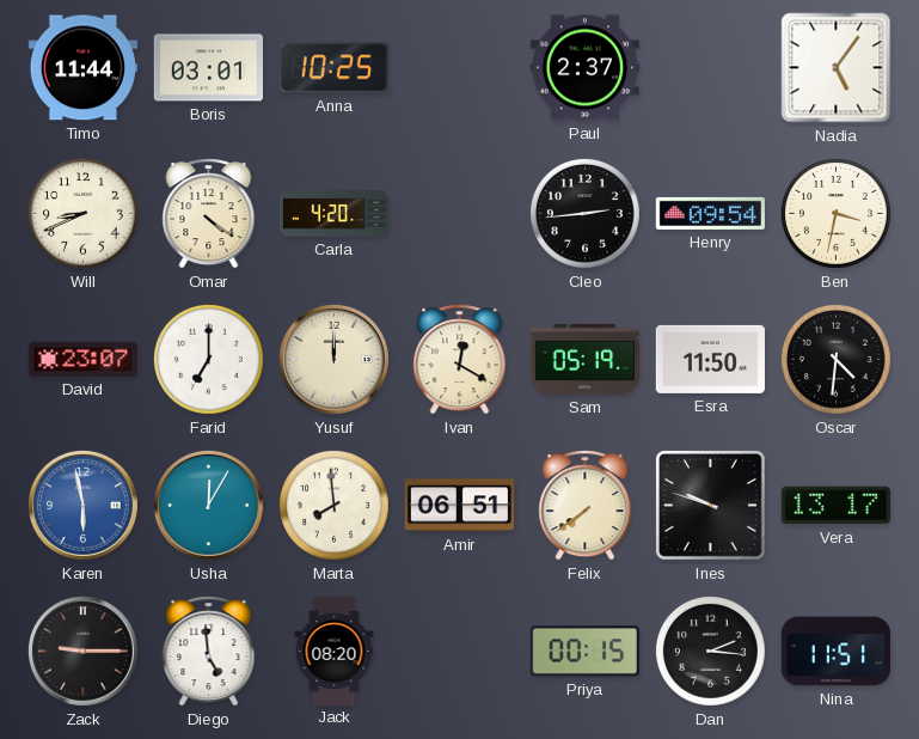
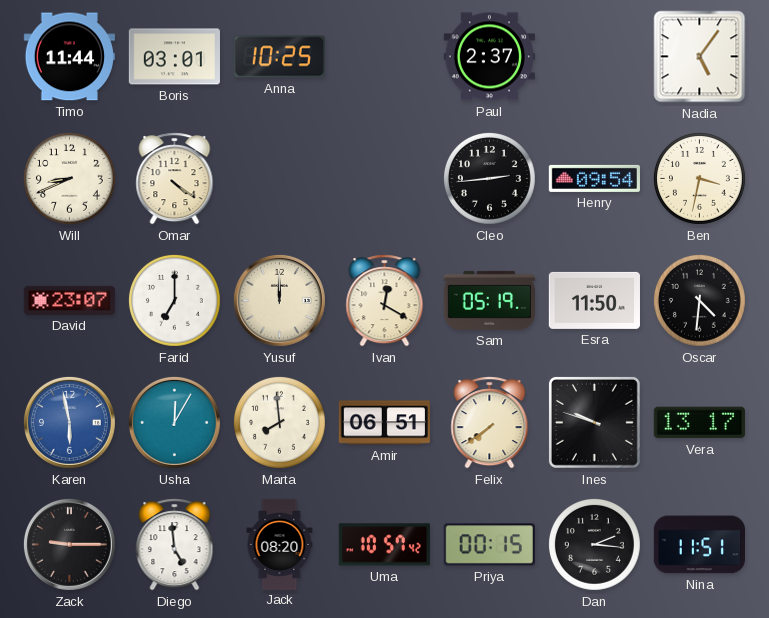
Carla: 4:20 -> none
Uma: none -> 10:57
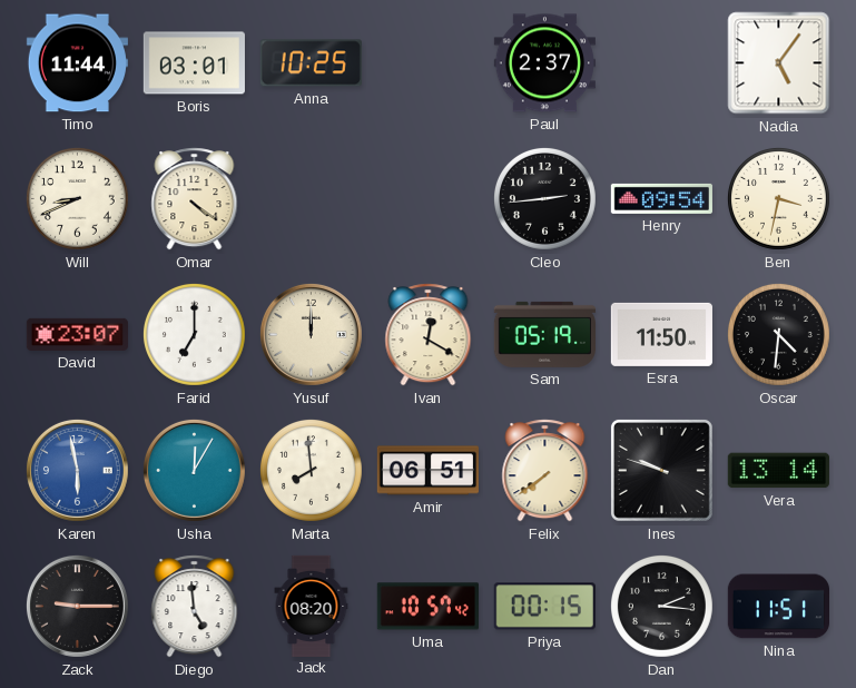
Vera: 13:17 -> 13:14
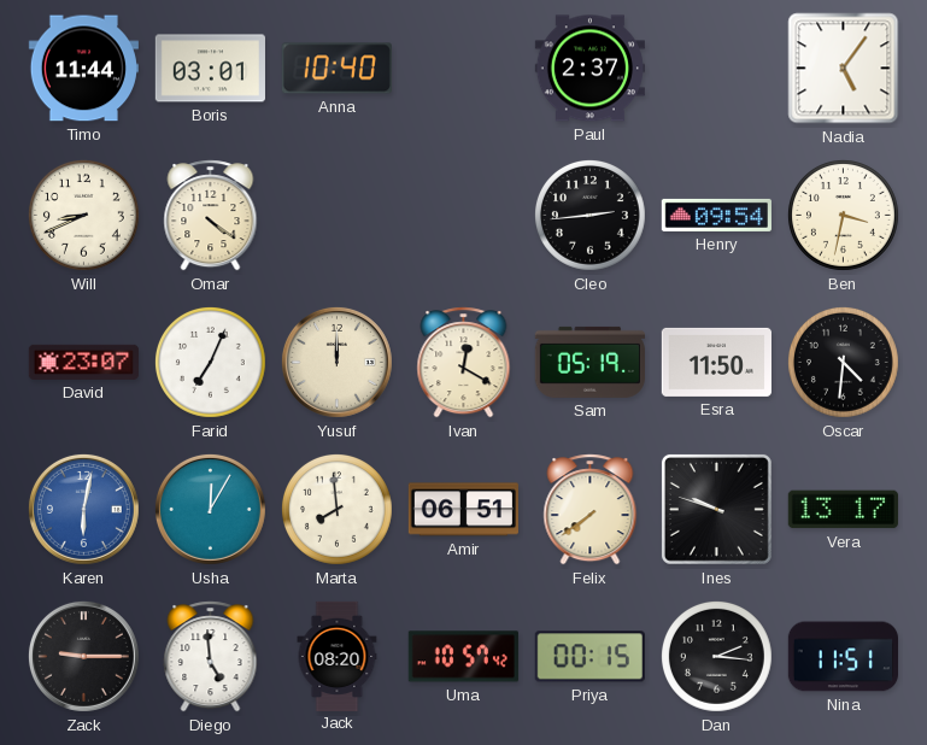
Anna: 10:25 -> 10:40
Farid: 7:00 -> 7:04
Karen: 5:58 -> 6:02
Vera: 13:14 -> 13:17
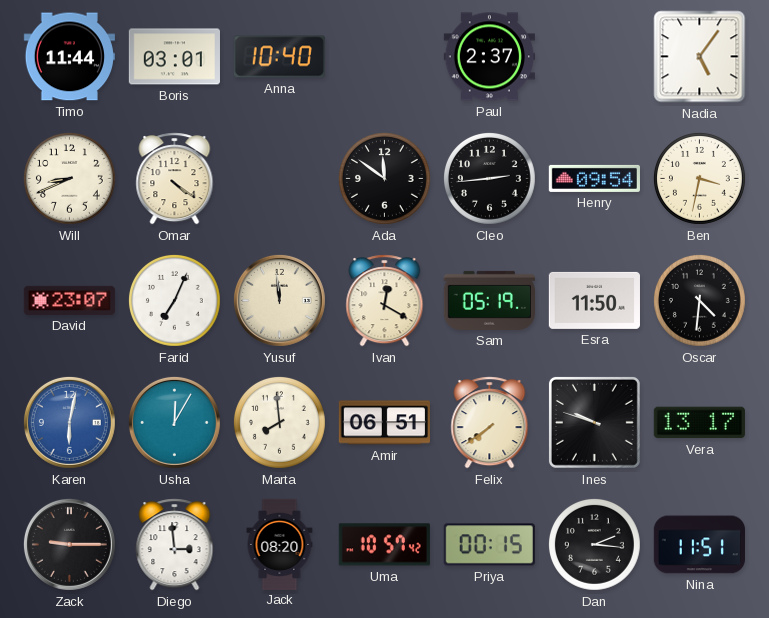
Ada: none -> 11:51
Yusuf: 12:00 -> 11:59
Diego: 4:59 -> 2:59
